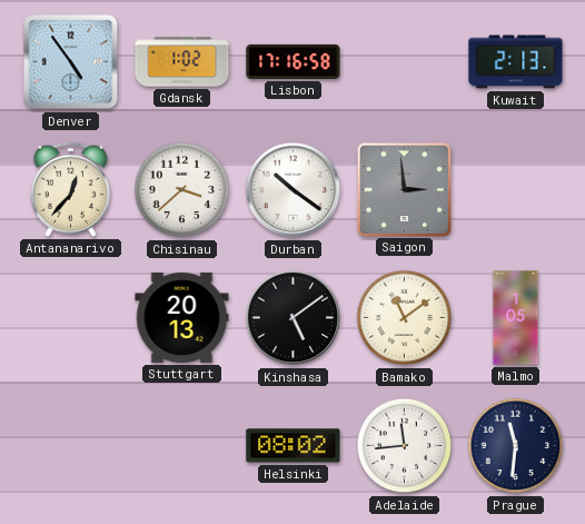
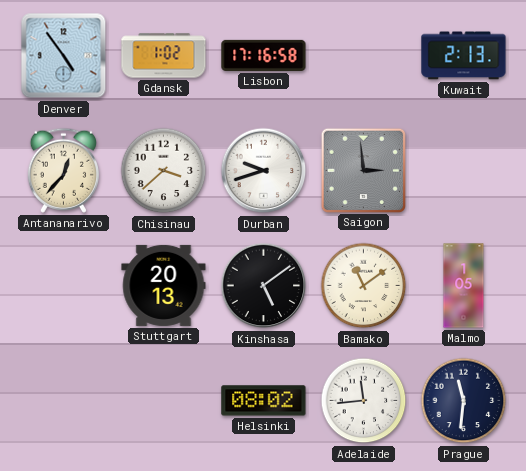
Durban: 10:21 -> 9:42
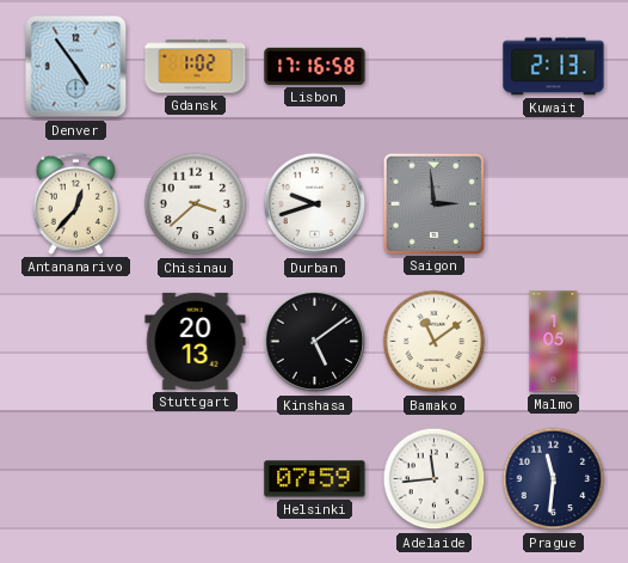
Helsinki: 08:02 -> 07:59
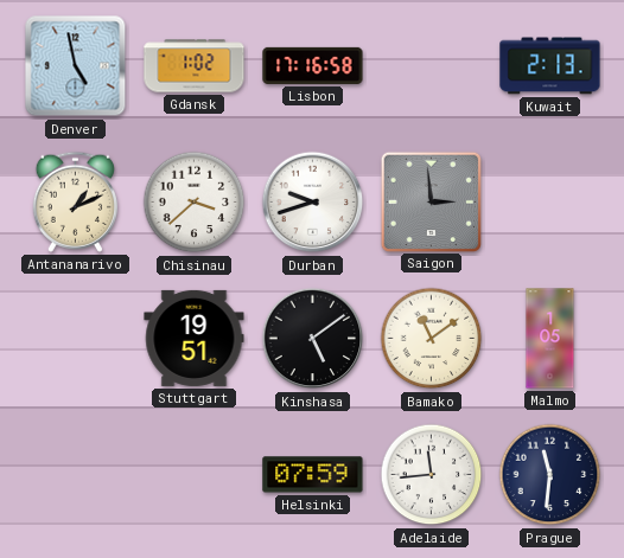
Denver: 4:54 -> 4:58
Antananarivo: 12:37 -> 1:11
Stuttgart: 20:13 -> 19:51
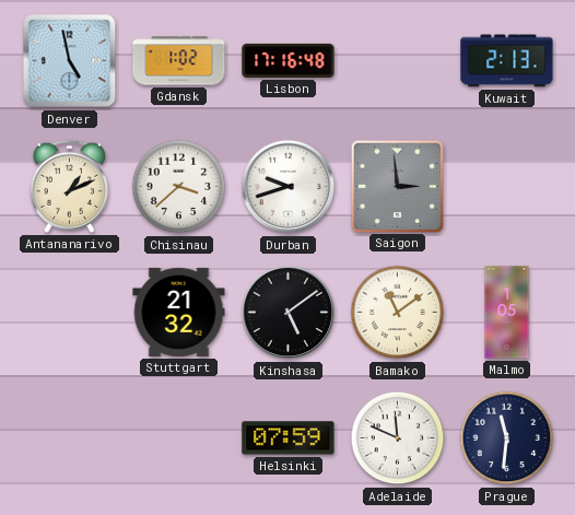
Lisbon: 17:16:58 -> 17:16:48
Stuttgart: 19:51 -> 21:32
Adelaide: 11:44 -> 11:49
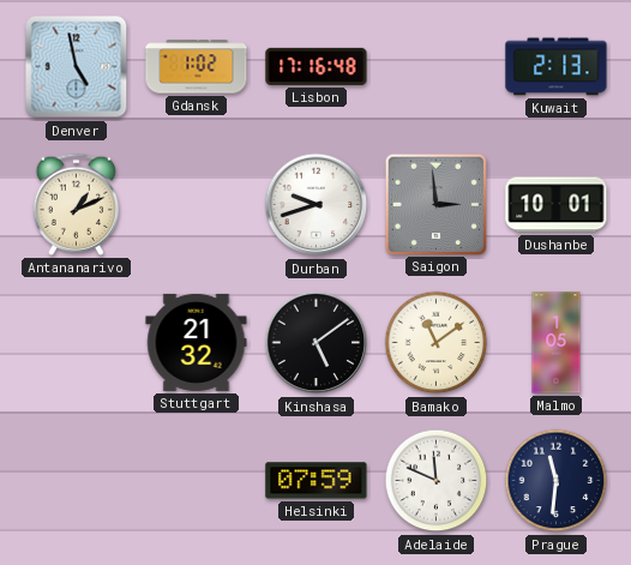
Chisinau: 3:38 -> none
Dushanbe: none -> 10:01
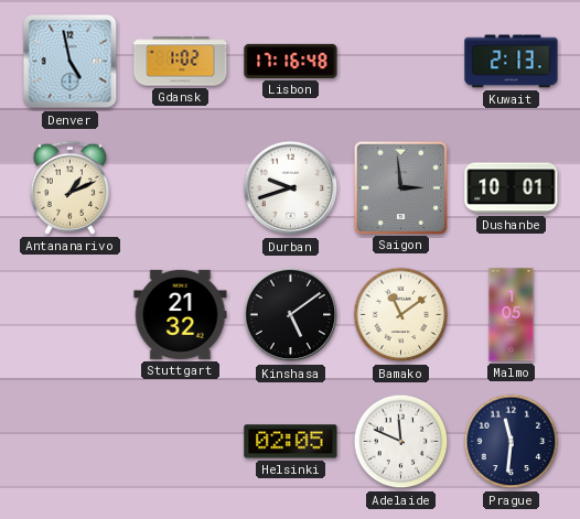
Helsinki: 07:59 -> 02:05
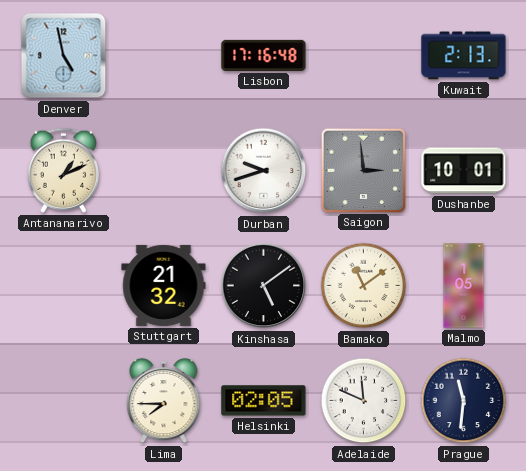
Gdansk: 1:02 -> none
Lima: none -> 7:45
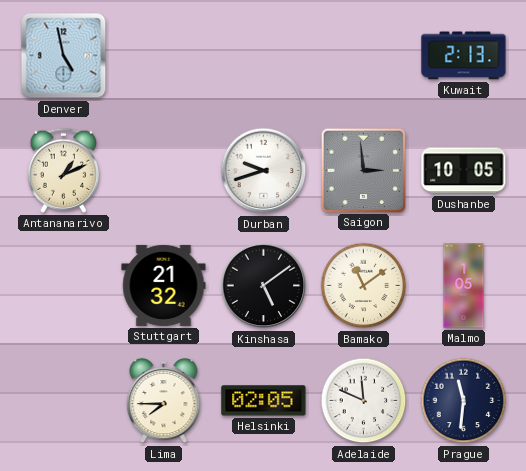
Lisbon: 17:16 -> none
Dushanbe: 10:01 -> 10:05
